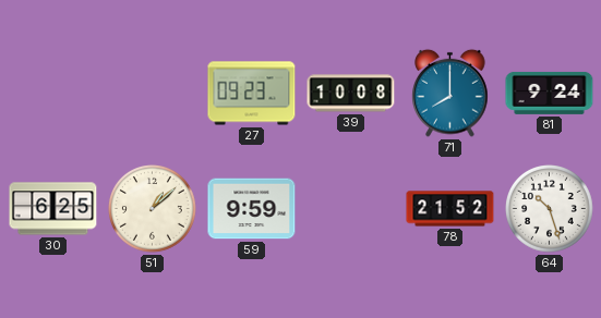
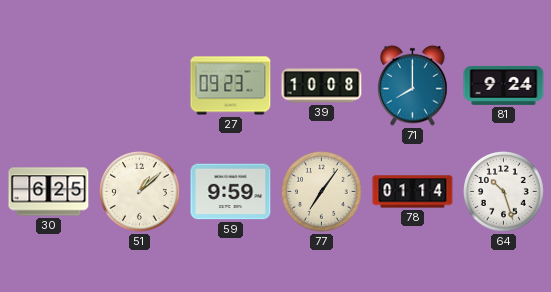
77: none -> 7:06
78: 21:52 -> 01:14
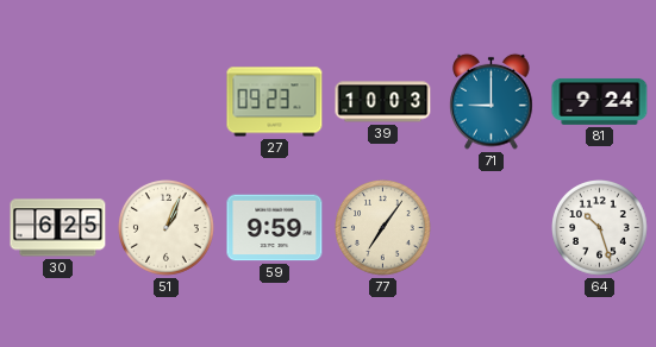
39: 10:08 -> 10:03
71: 8:00 -> 9:00
51: 1:08 -> 1:04
78: 01:14 -> none
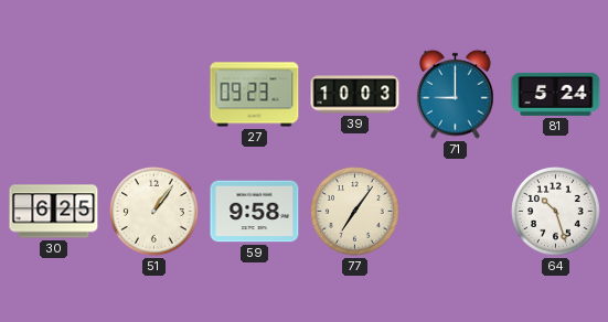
81: 9:24 -> 5:24
51: 1:04 -> 1:06
59: 9:59 -> 9:58
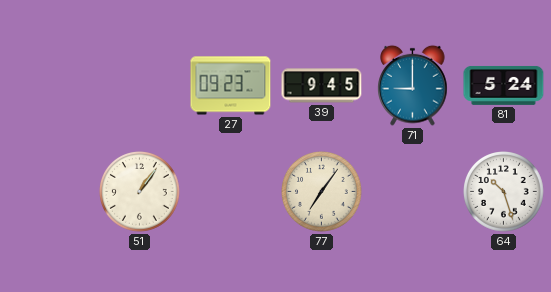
39: 10:03 -> 9:45
30: 6:25 -> none
59: 9:58 -> none
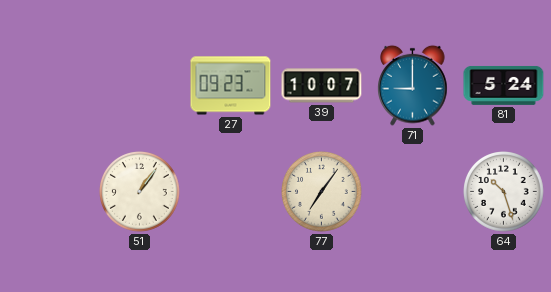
39: 9:45 -> 10:07
